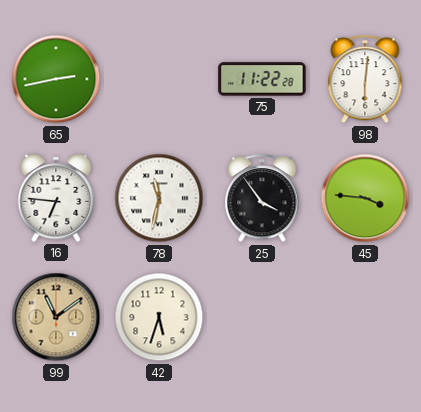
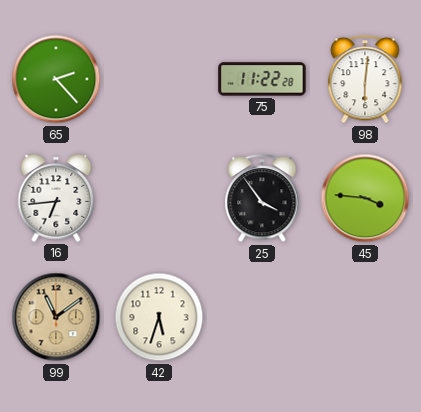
65: 2:43 -> 2:23
16: 6:46 -> 6:44
78: 11:32 -> none
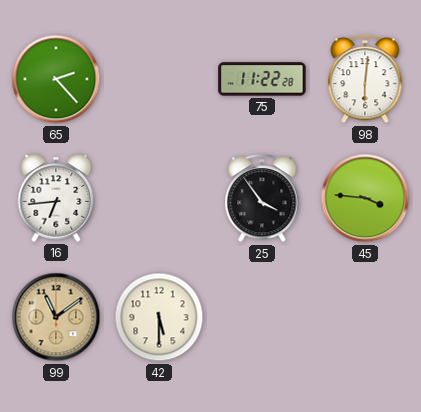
42: 5:33 -> 5:30
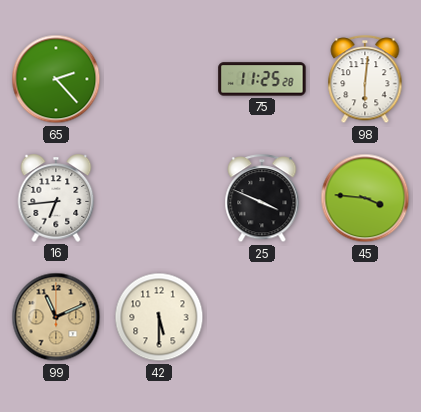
75: 11:22 -> 11:25
25: 3:54 -> 3:49
99: 11:09 -> 11:11
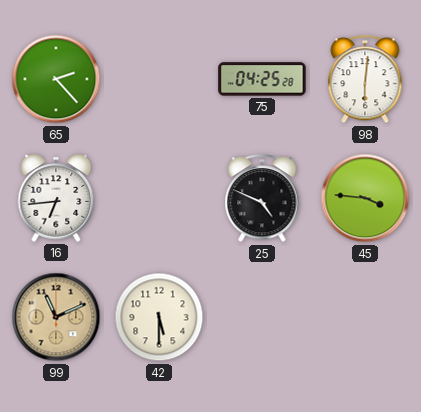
75: 11:25 -> 04:25
25: 3:49 -> 4:49
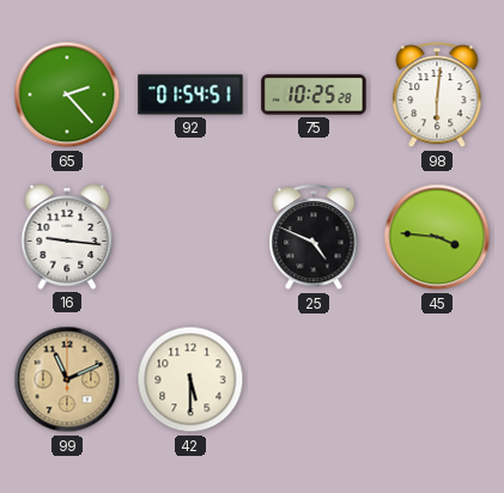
92: none -> 01:54
75: 04:25 -> 10:25
16: 6:44 -> 9:16
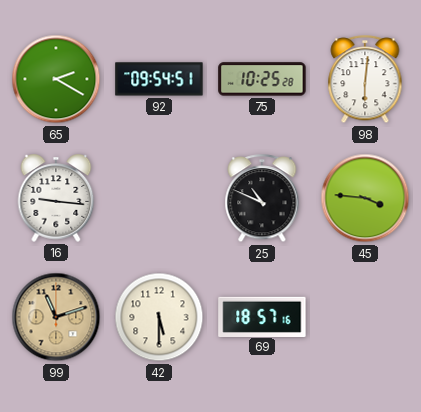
65: 2:23 -> 2:20
92: 01:54 -> 09:54
25: 4:49 -> 10:49
99: 11:11 -> 11:12
69: none -> 18:57
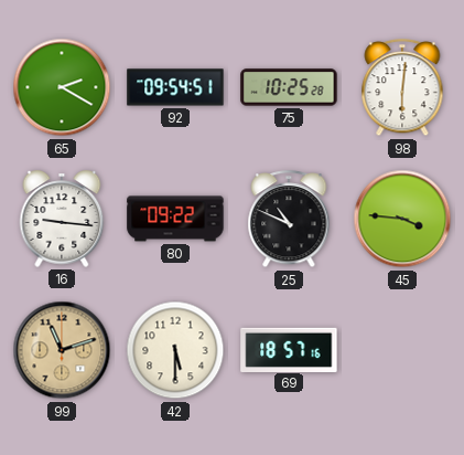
80: none -> 09:22
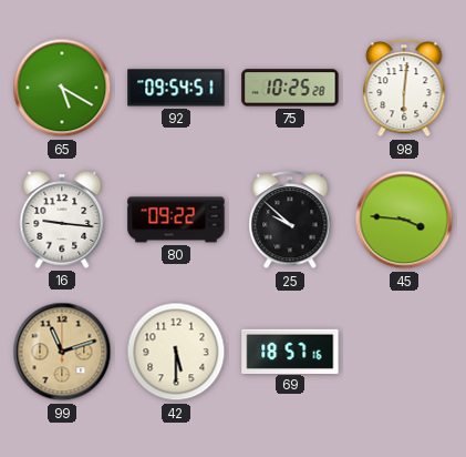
65: 2:20 -> 5:20
25: 10:49 -> 9:52
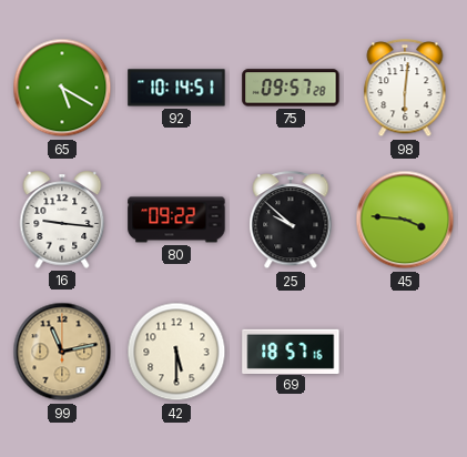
92: 09:54 -> 10:14
75: 10:25 -> 09:57
99: 11:12 -> 11:13
